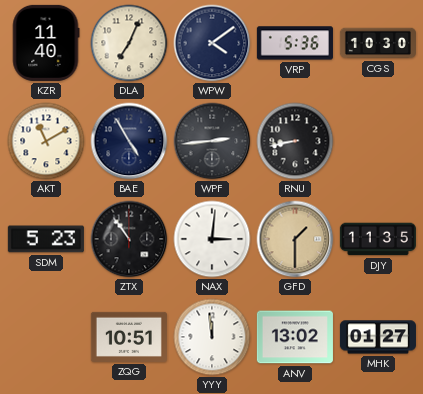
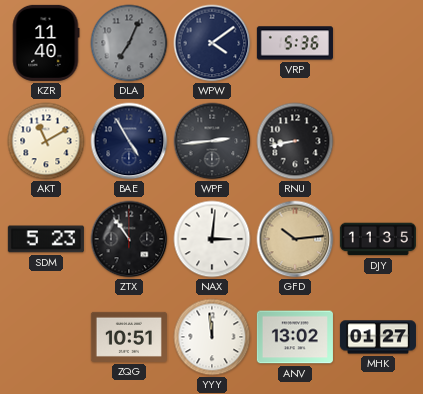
DLA dial: cream -> grey
CGS: 10:30 -> none
GFD: 1:30 -> 10:14
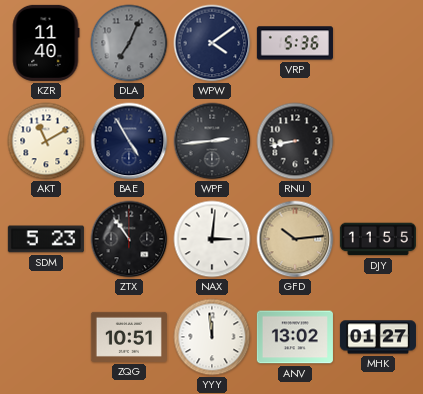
DJY: 11:35 -> 11:55
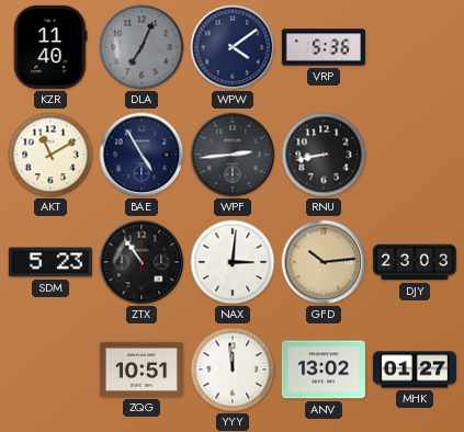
DJY: 11:55 -> 23:03
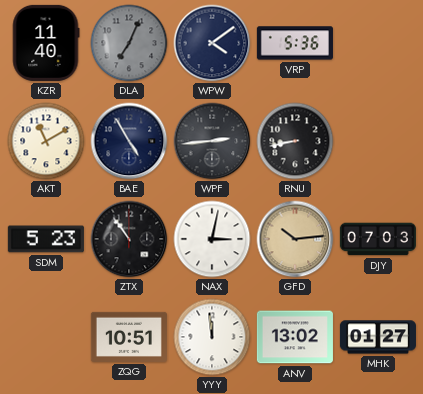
NAX: 3:01 -> 3:02
DJY: 23:03 -> 07:03
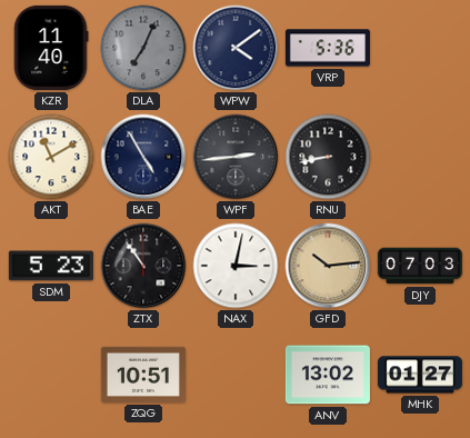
YYY: 11:59 -> none
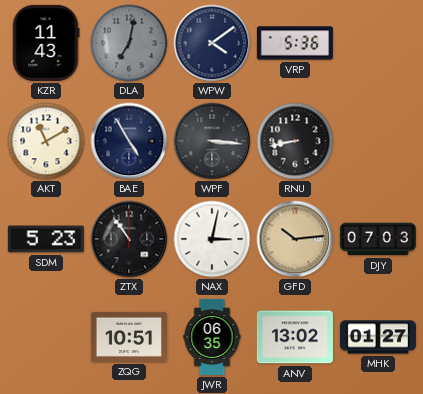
KZR: 11:40 -> 11:43
DLA: 7:04 -> 7:02
WPF: 2:44 -> 3:16
JWR: none -> 06:35
